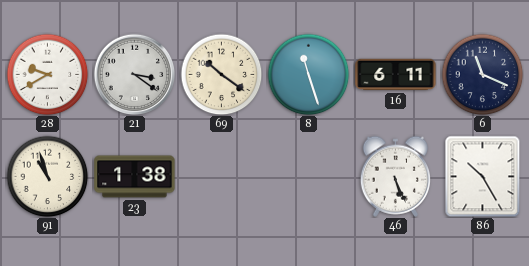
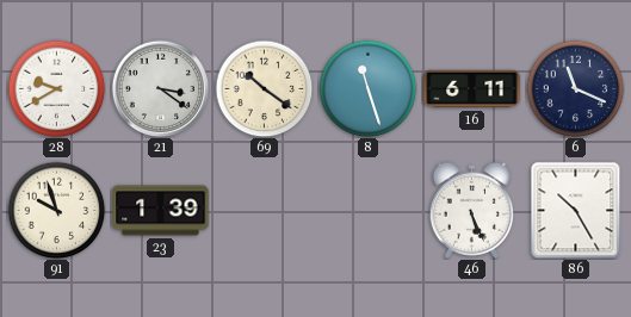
91: 10:57 -> 9:57
23: 1:38 -> 1:39
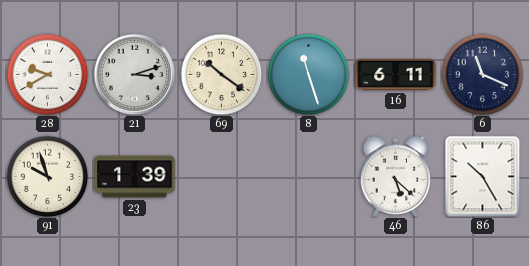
21: 3:21 -> 3:12
46: 5:26 -> 5:22
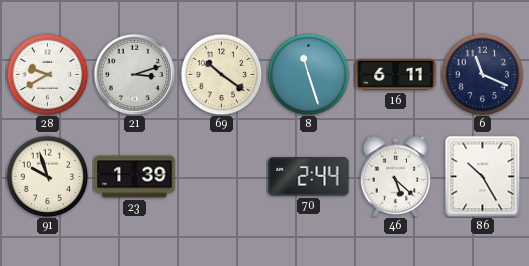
70: none -> 2:44
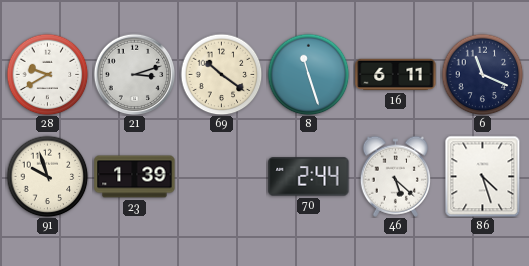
86: 10:25 -> 4:27
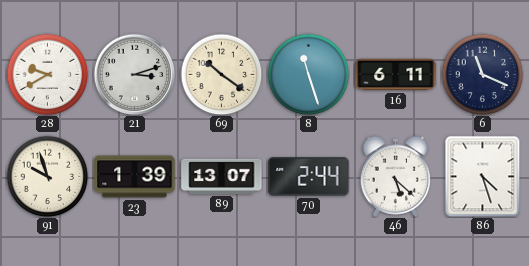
89: none -> 13:07
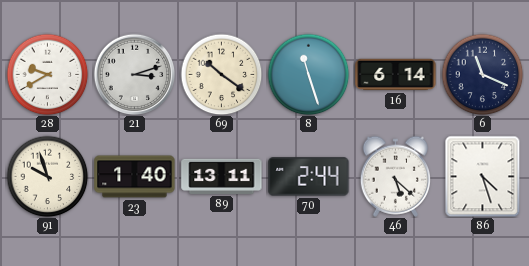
16: 6:11 -> 6:14
23: 1:39 -> 1:40
89: 13:07 -> 13:11
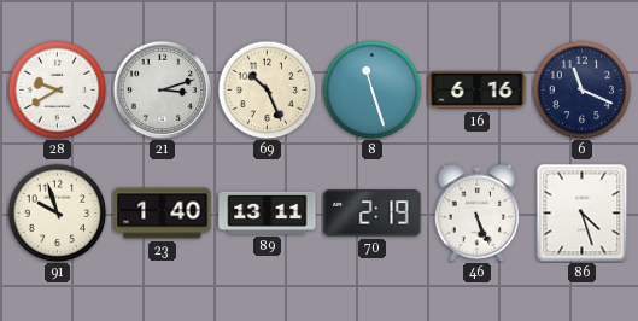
69: 10:21 -> 10:26
16: 6:14 -> 6:16
70: 2:44 -> 2:19
46: 5:22 -> 5:26
